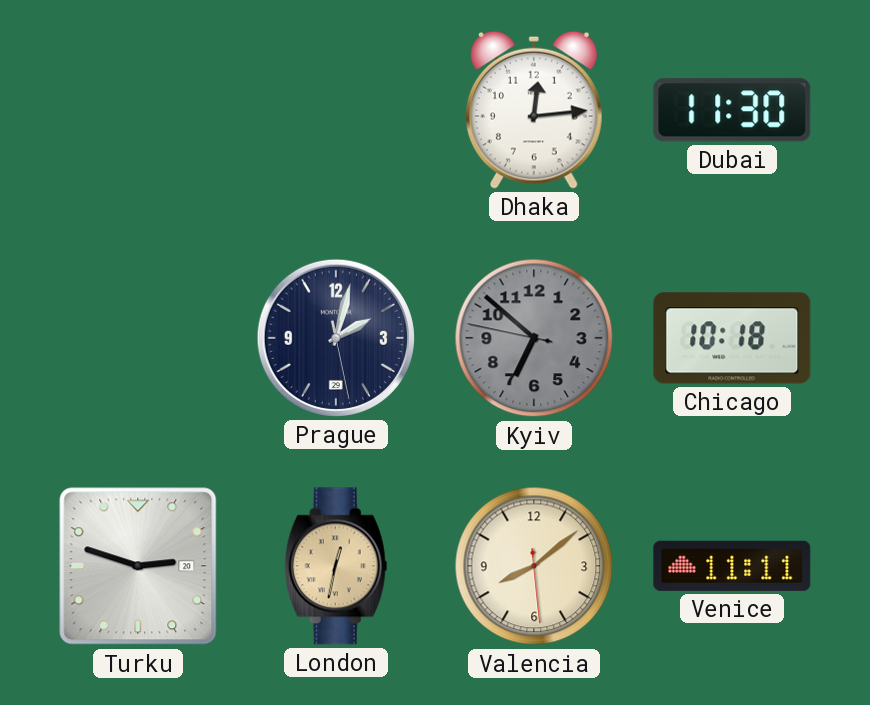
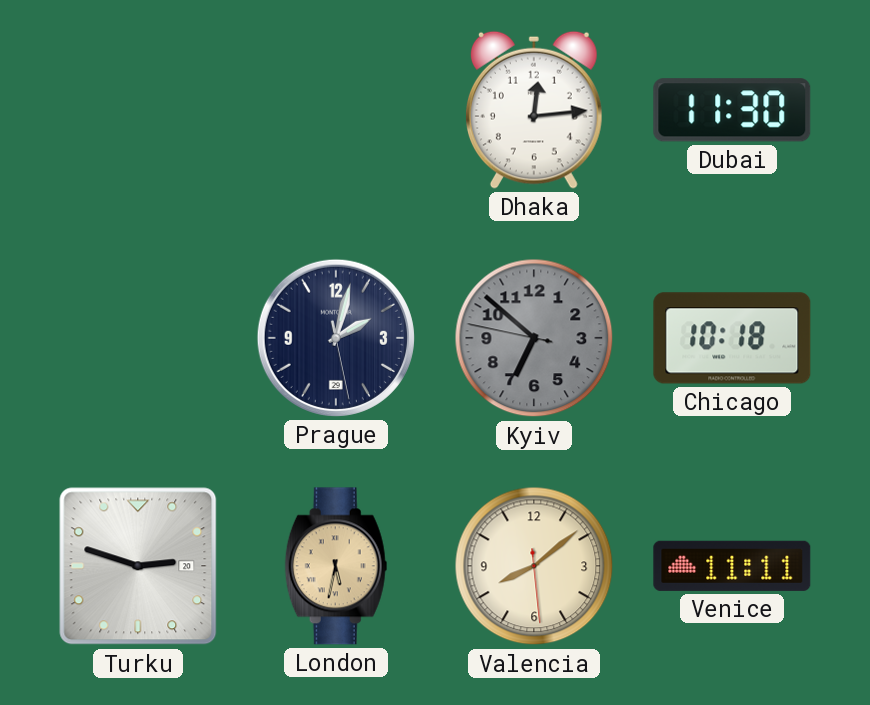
London: 12:32 -> 5:32
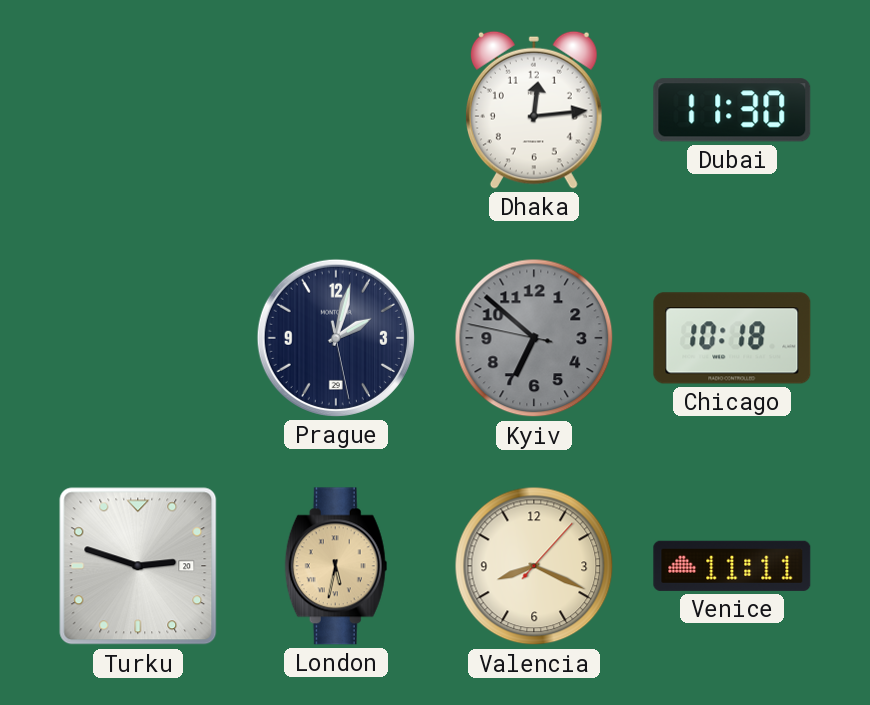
Valencia: 8:08 -> 8:19
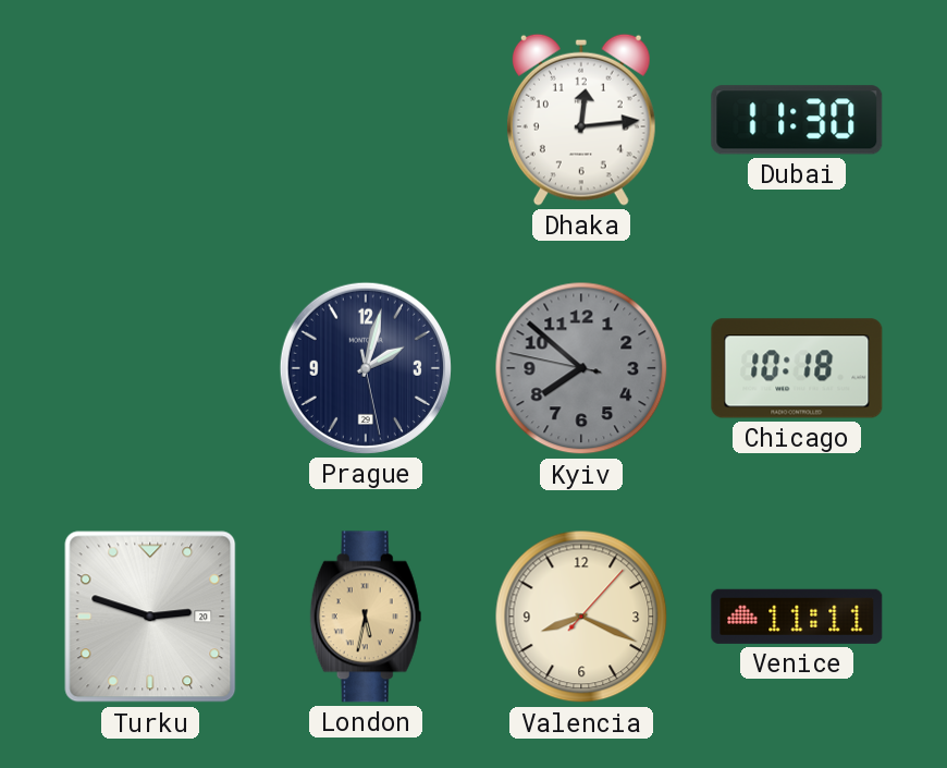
Kyiv: 6:51 -> 7:51
